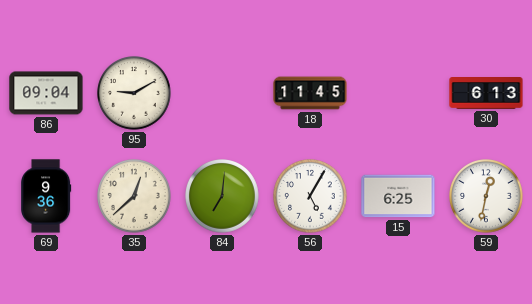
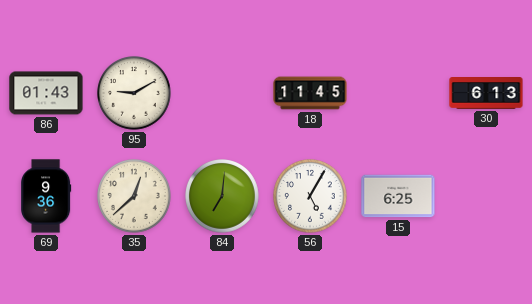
86: 09:04 -> 01:43
59: 12:32 -> none
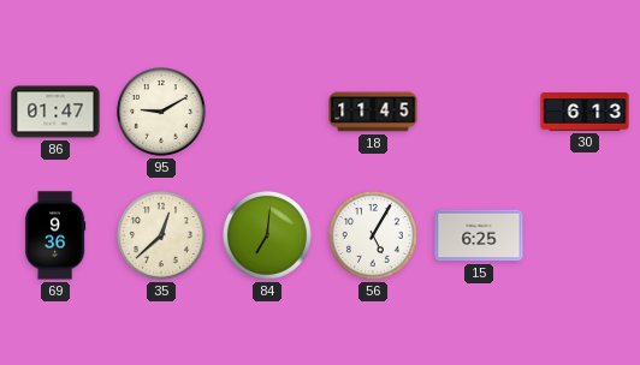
86: 01:43 -> 01:47
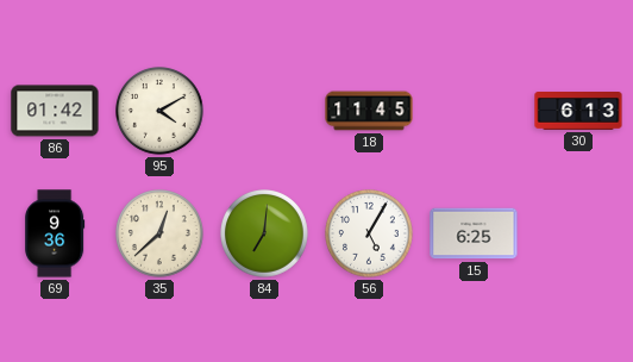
86: 01:47 -> 01:42
95: 9:10 -> 4:10
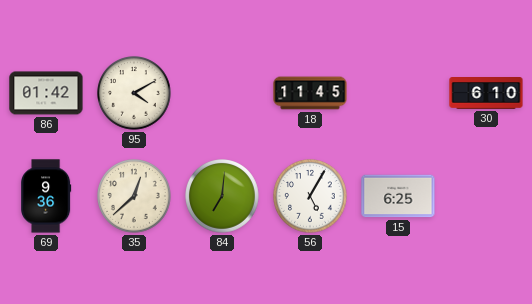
30: 6:13 -> 6:10
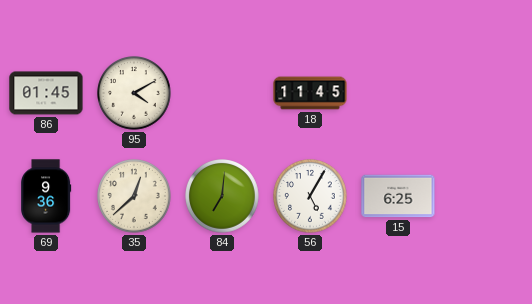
86: 01:42 -> 01:45
30: 6:10 -> none
